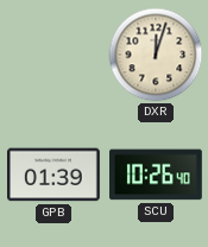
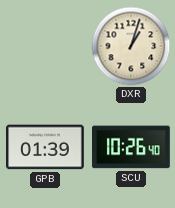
DXR: 12:03 -> 1:03
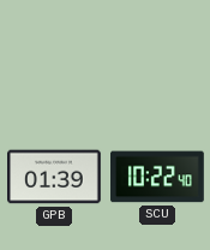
DXR: 1:03 -> none
SCU: 10:26 -> 10:22
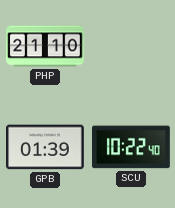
PHP: none -> 21:10
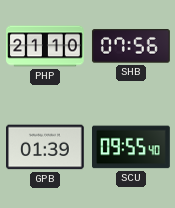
SHB: none -> 07:56
SCU: 10:22 -> 09:55
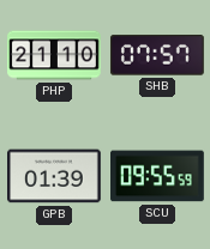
SHB: 07:56 -> 07:57
SCU: 09:55:40 -> 09:55:59
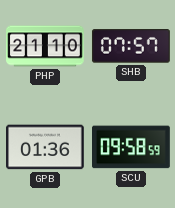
GPB: 01:39 -> 01:36
SCU: 09:55 -> 09:58
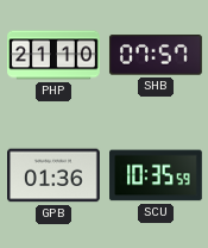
SCU: 09:58 -> 10:35
